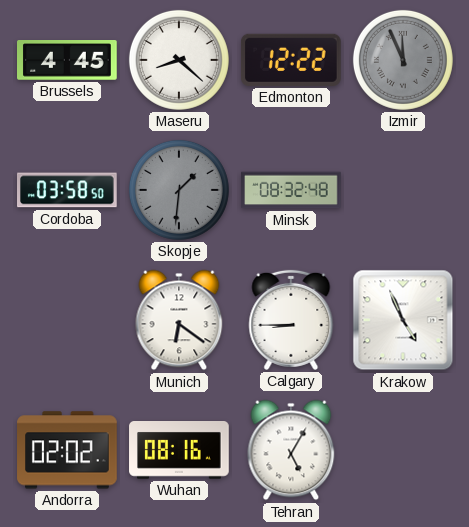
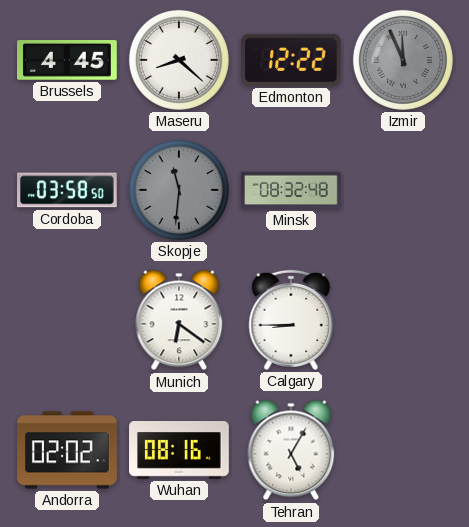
Skopje: 1:31 -> 11:31
Krakow: 4:56 -> none
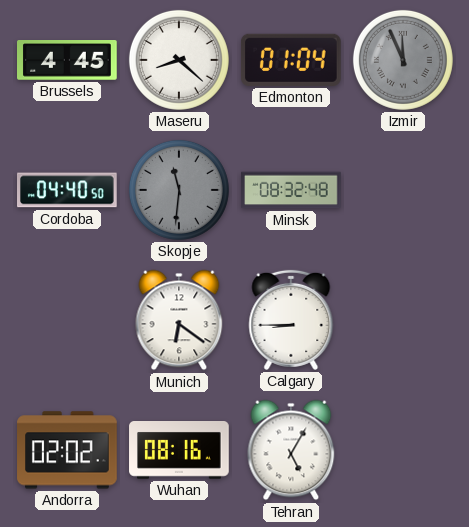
Edmonton: 12:22 -> 01:04
Cordoba: 03:58 -> 04:40
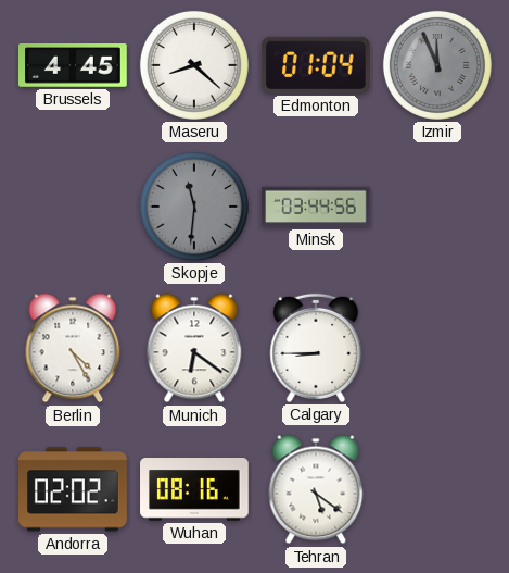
Cordoba: 04:40 -> none
Minsk: 08:32 -> 03:44
Berlin: none -> 4:25
Tehran: 5:05 -> 5:21
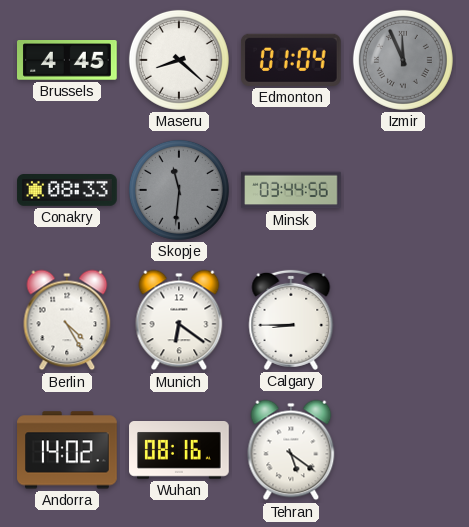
Conakry: none -> 08:33
Andorra: 02:02 -> 14:02
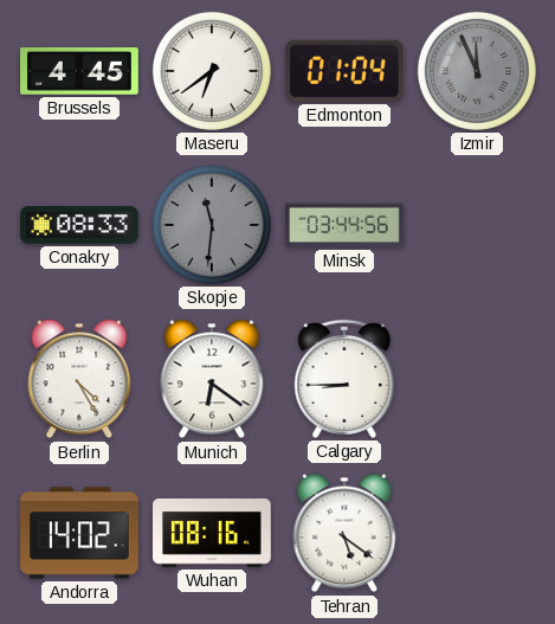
Maseru: 8:22 -> 6:39
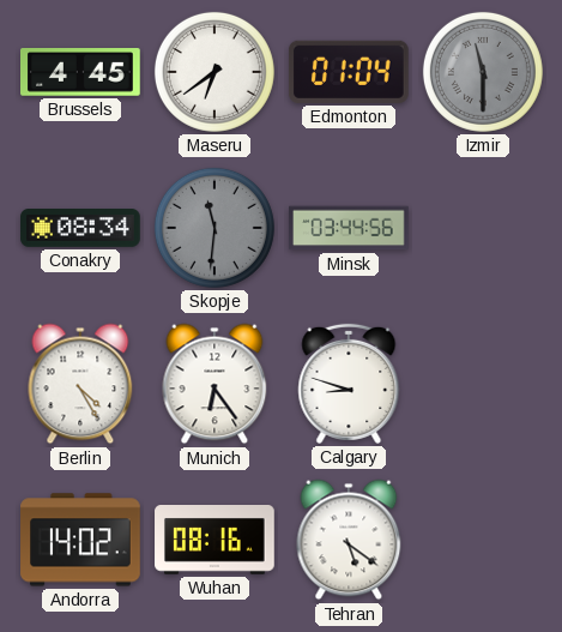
Izmir: 11:56 -> 11:30
Conakry: 08:33 -> 08:34
Munich: 6:21 -> 6:24
Calgary: 8:45 -> 8:48
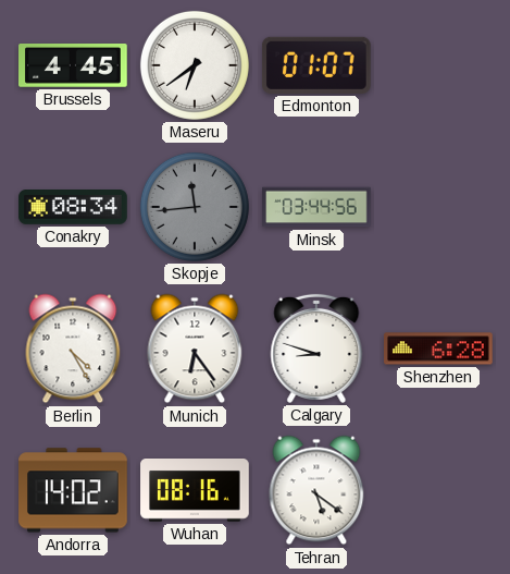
Edmonton: 01:04 -> 01:07
Izmir: 11:30 -> none
Skopje: 11:31 -> 11:44
Shenzhen: none -> 6:28
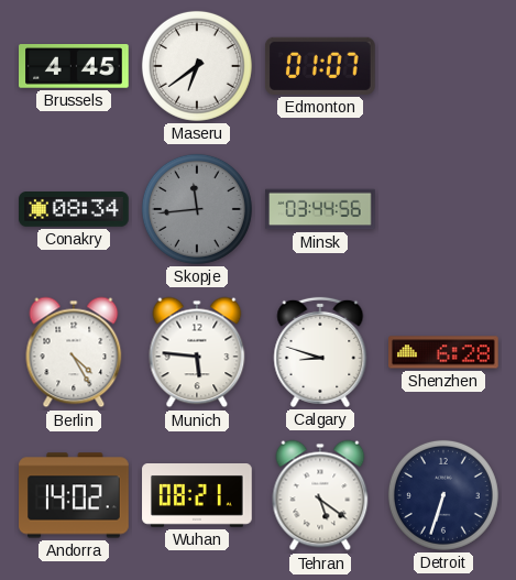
Munich: 6:24 -> 5:46
Wuhan: 08:16 -> 08:21
Detroit: none -> 6:33
